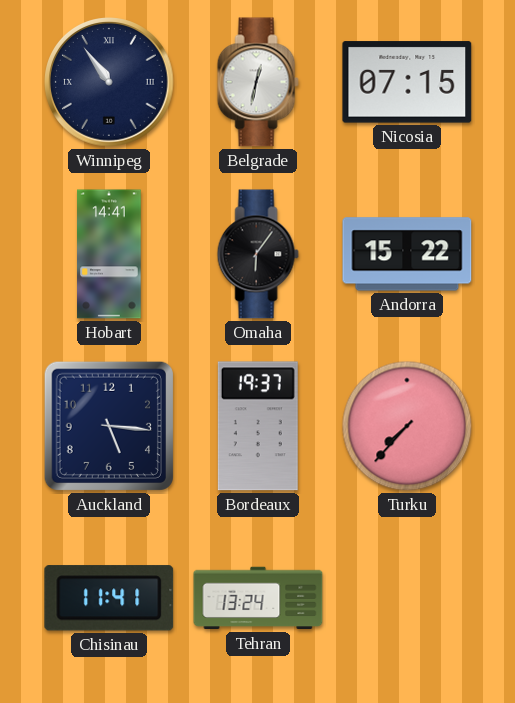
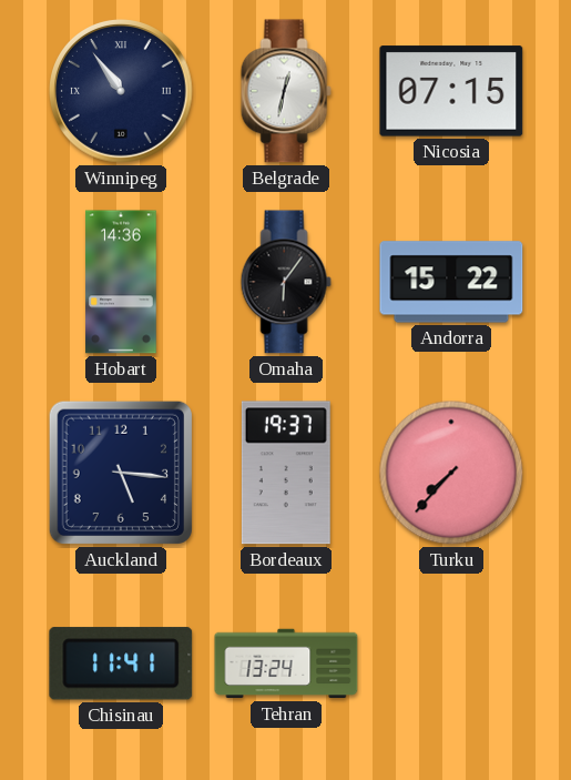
Hobart: 14:41 -> 14:36
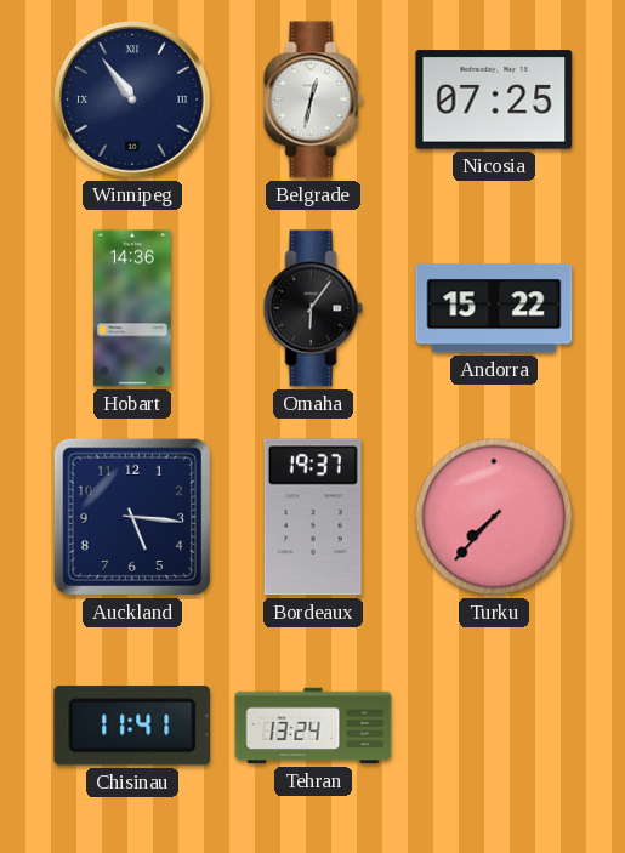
Nicosia: 07:15 -> 07:25
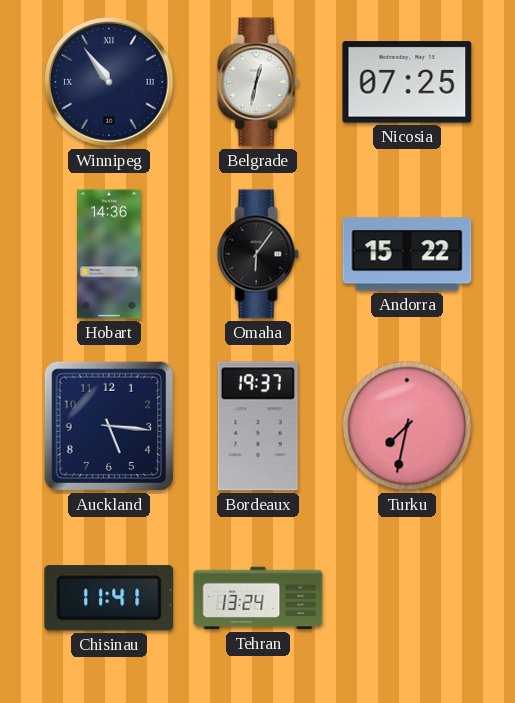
Turku: 7:37 -> 7:32
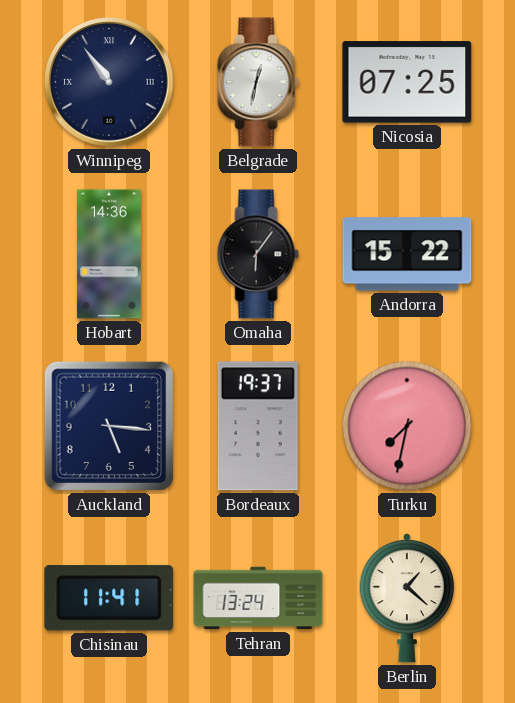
Berlin: none -> 1:22
